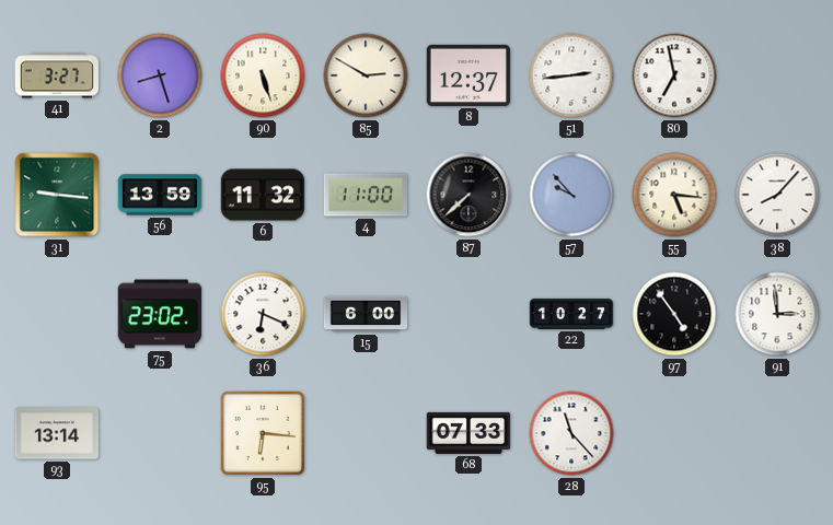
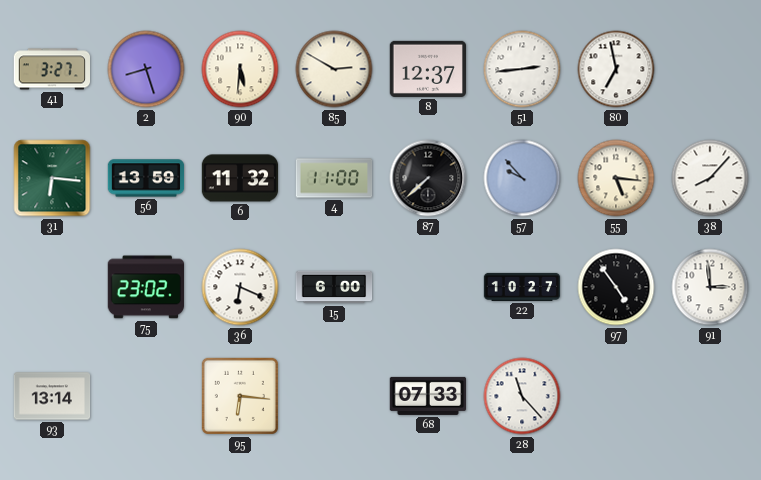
90: 5:27 -> 5:31
31: 9:16 -> 6:16
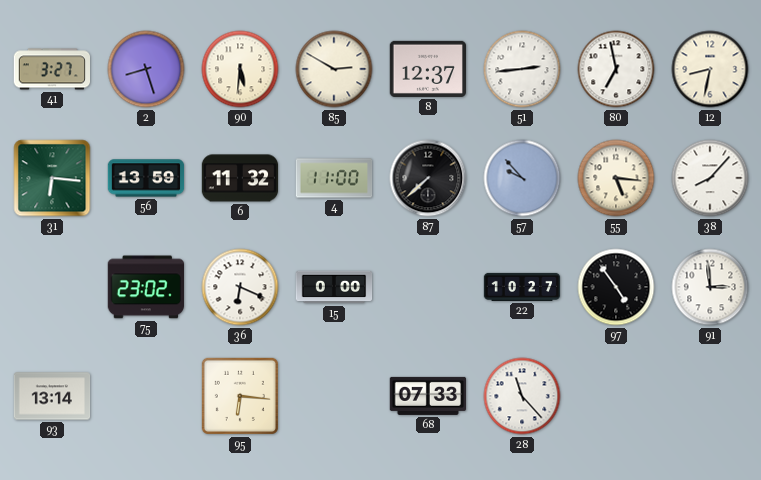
12: none -> 8:32
15: 6:00 -> 0:00
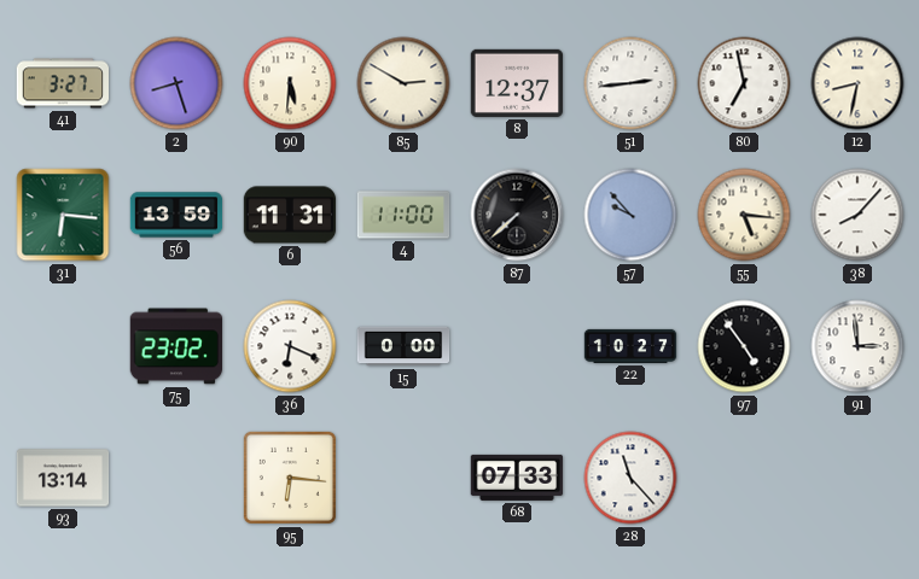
6: 11:32 -> 11:31
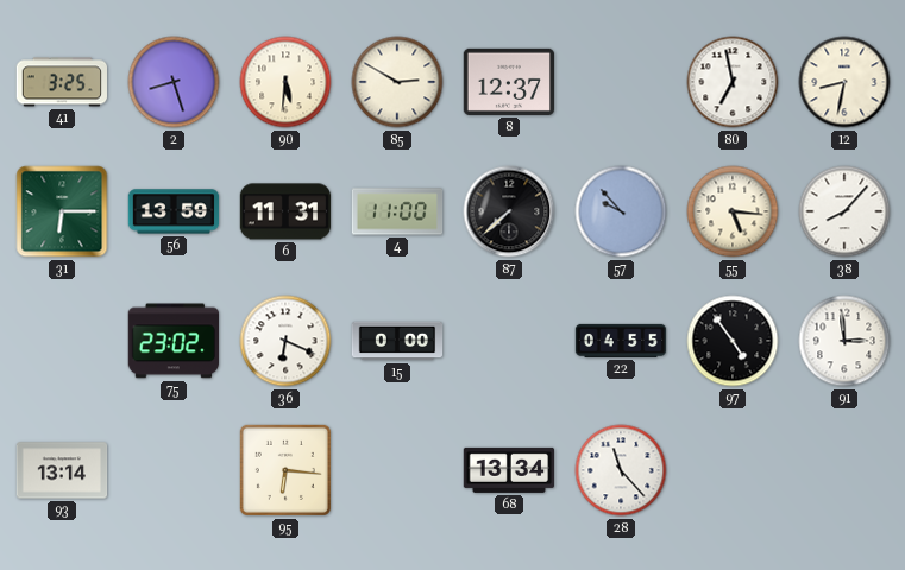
41: 3:27 -> 3:25
51: 2:44 -> none
31: 6:16 -> 6:15
22: 10:27 -> 04:55
68: 07:33 -> 13:34
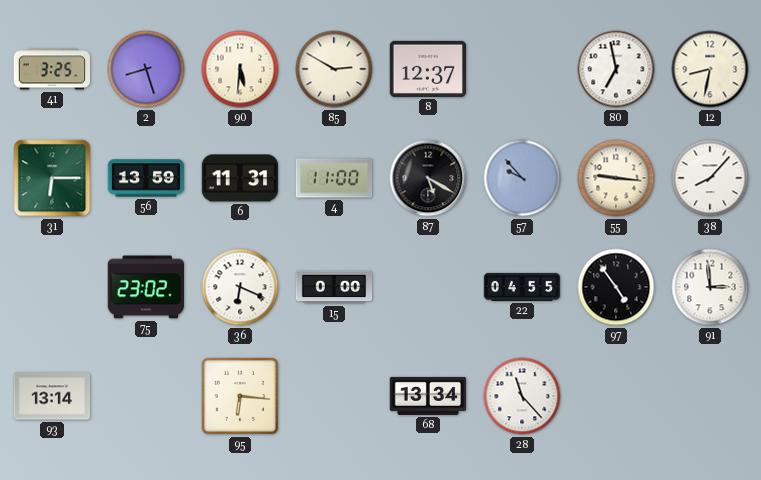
87: 7:38 -> 5:20
55: 5:16 -> 9:16
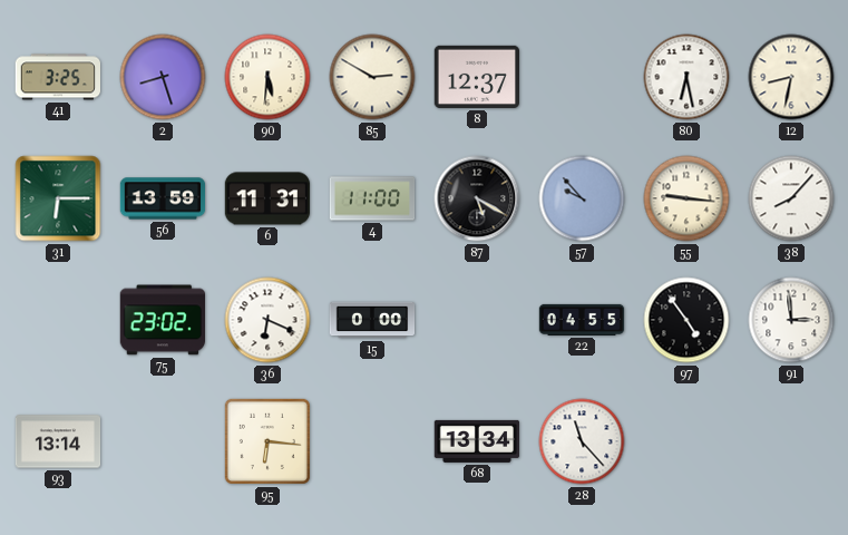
80: 6:58 -> 6:28
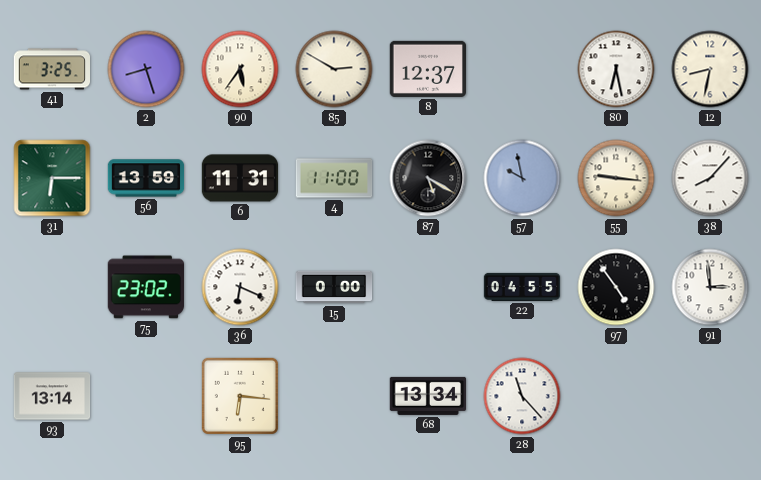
90: 5:31 -> 5:36
57: 9:53 -> 9:58
